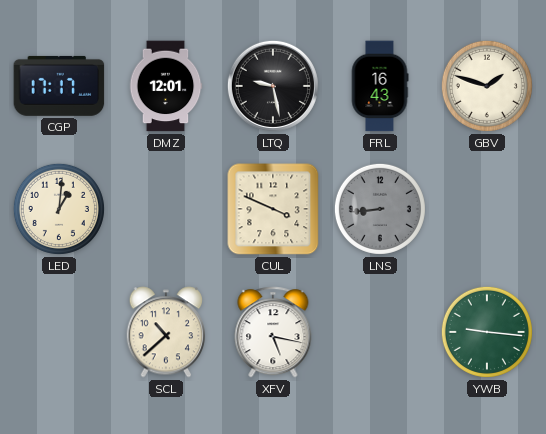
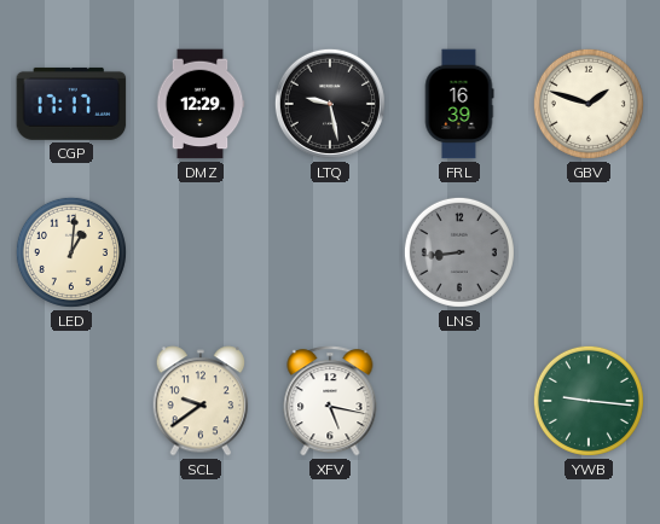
DMZ: 12:01 -> 12:29
FRL: 16:43 -> 16:39
CUL: 3:49 -> none
SCL: 10:38 -> 9:39
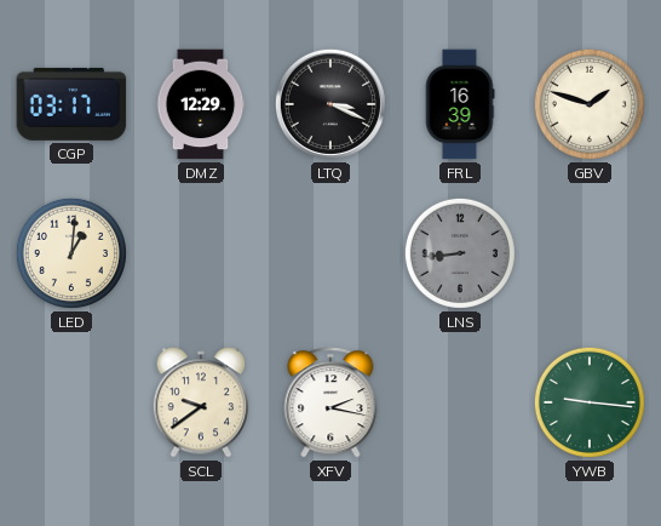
CGP: 17:17 -> 03:17
LTQ: 9:28 -> 3:19
XFV: 5:17 -> 2:17
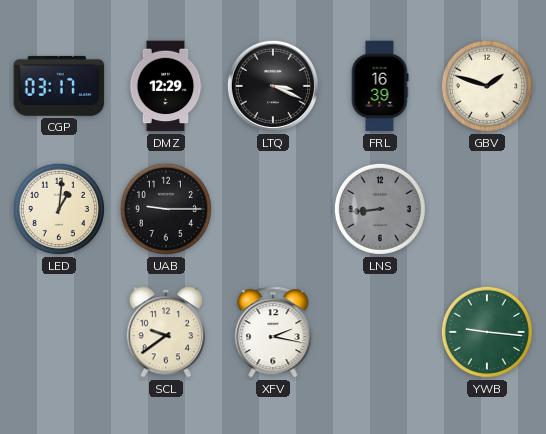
UAB: none -> 9:15
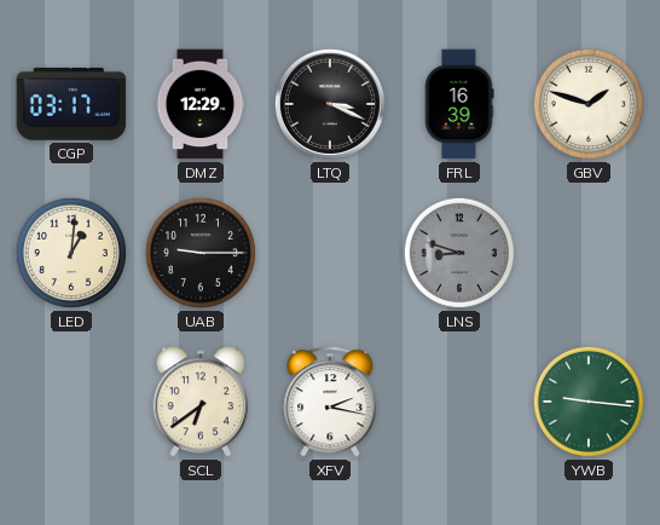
LNS: 8:44 -> 8:48
SCL: 9:39 -> 6:39
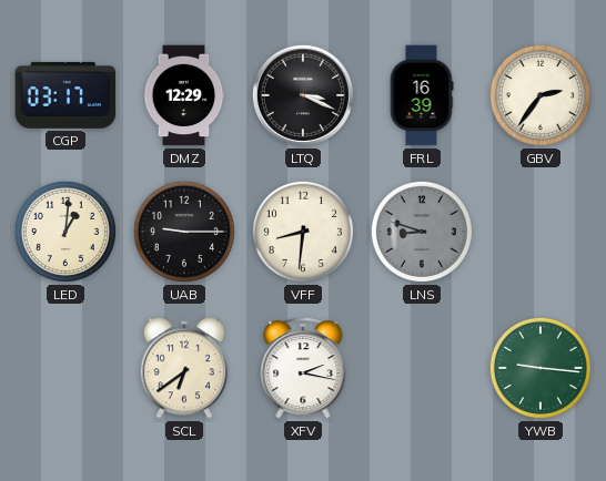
GBV: 1:48 -> 2:36
VFF: none -> 8:31
